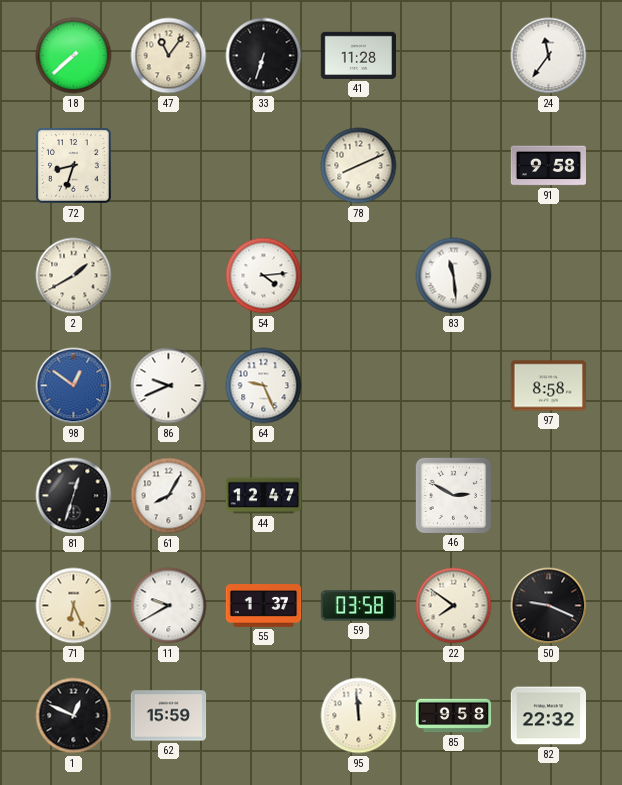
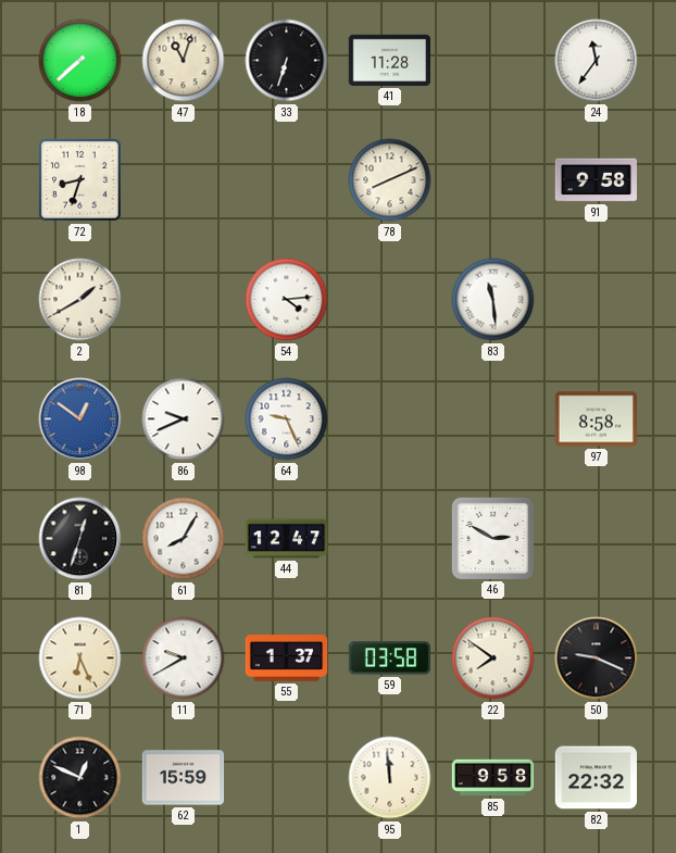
47: 11:06 -> 11:03
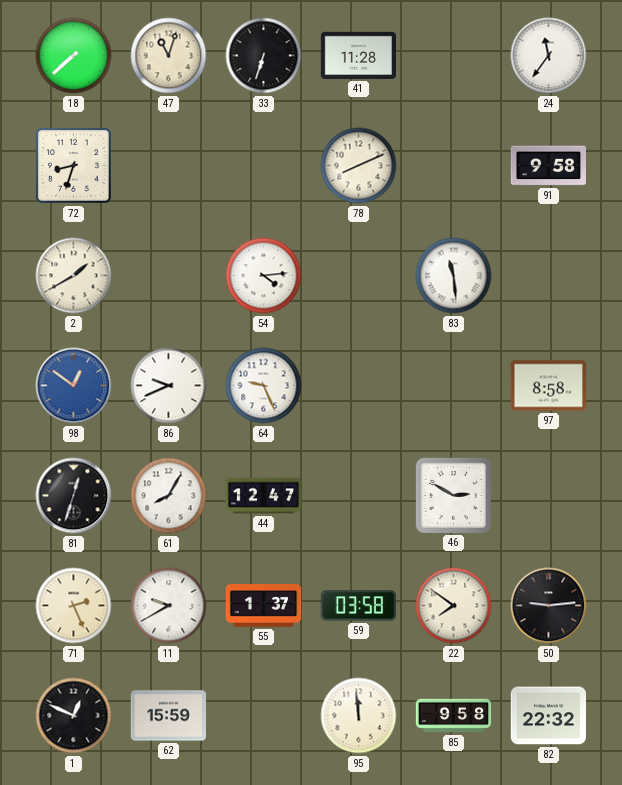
71: 6:26 -> 2:26
50: 9:19 -> 9:14
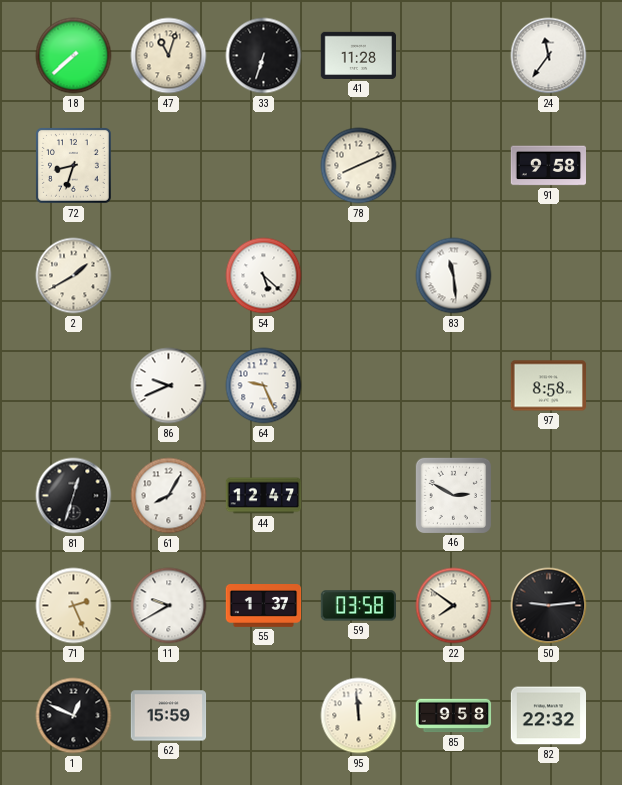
54: 4:14 -> 5:22
98: 12:51 -> none
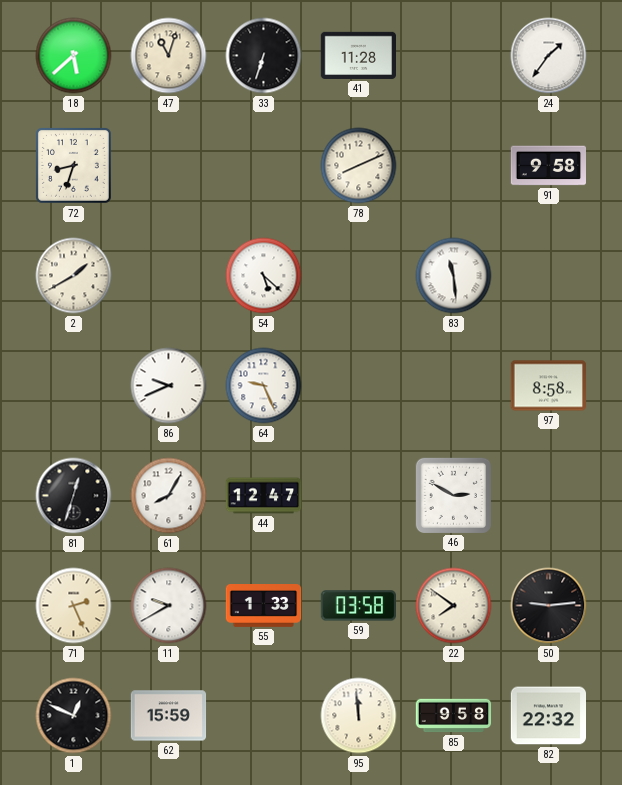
18: 7:38 -> 5:38
24: 11:36 -> 1:36
55: 1:37 -> 1:33
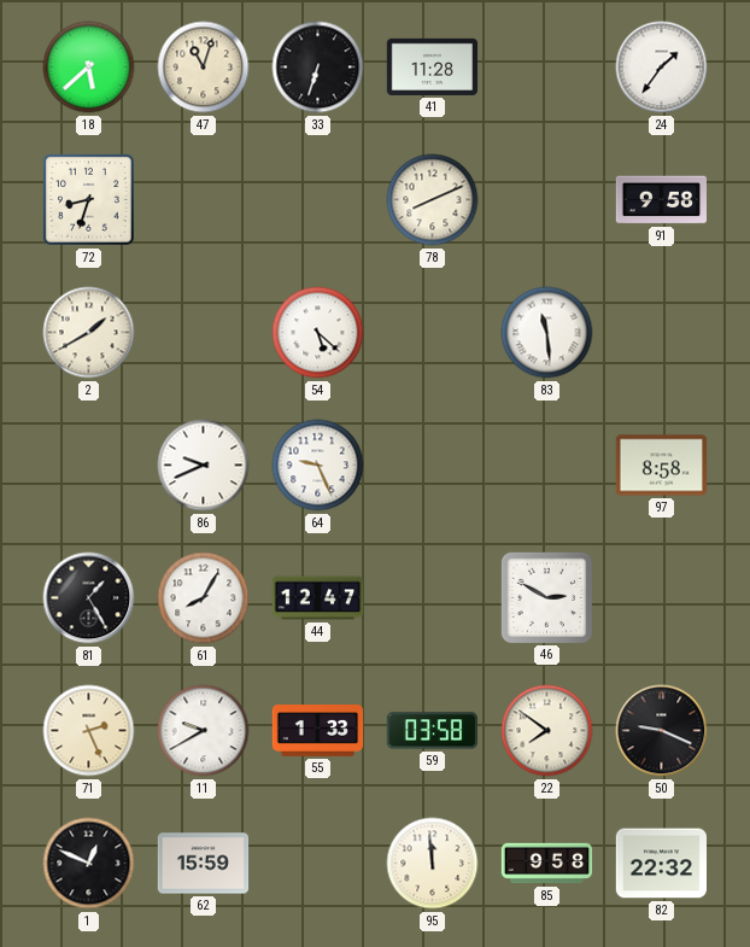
81: 12:33 -> 1:25
50: 9:14 -> 9:19
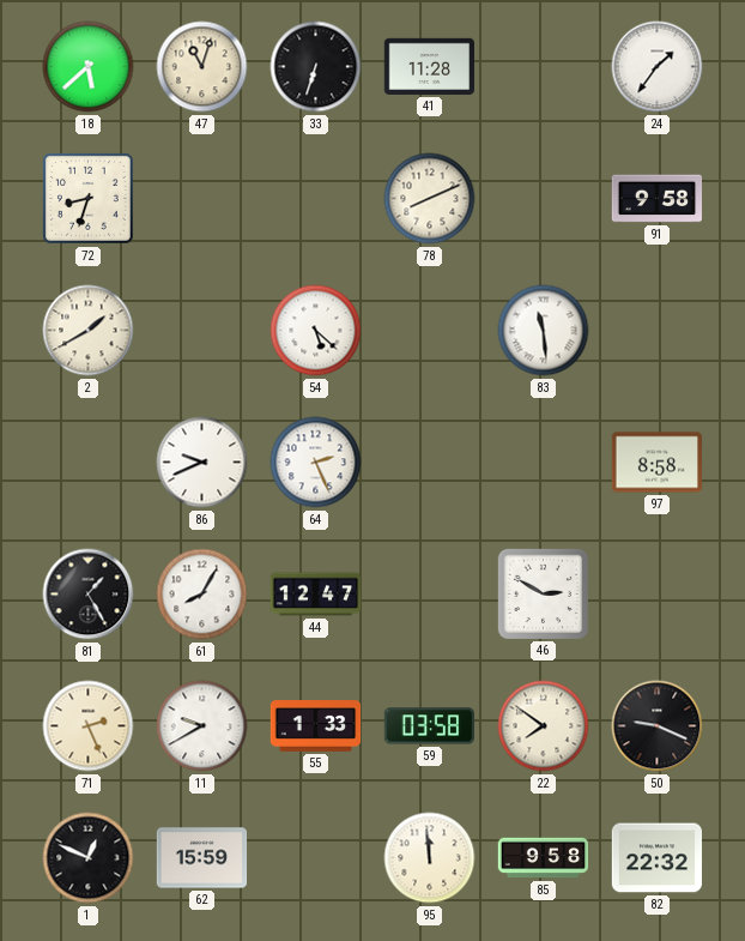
64: 9:26 -> 2:26
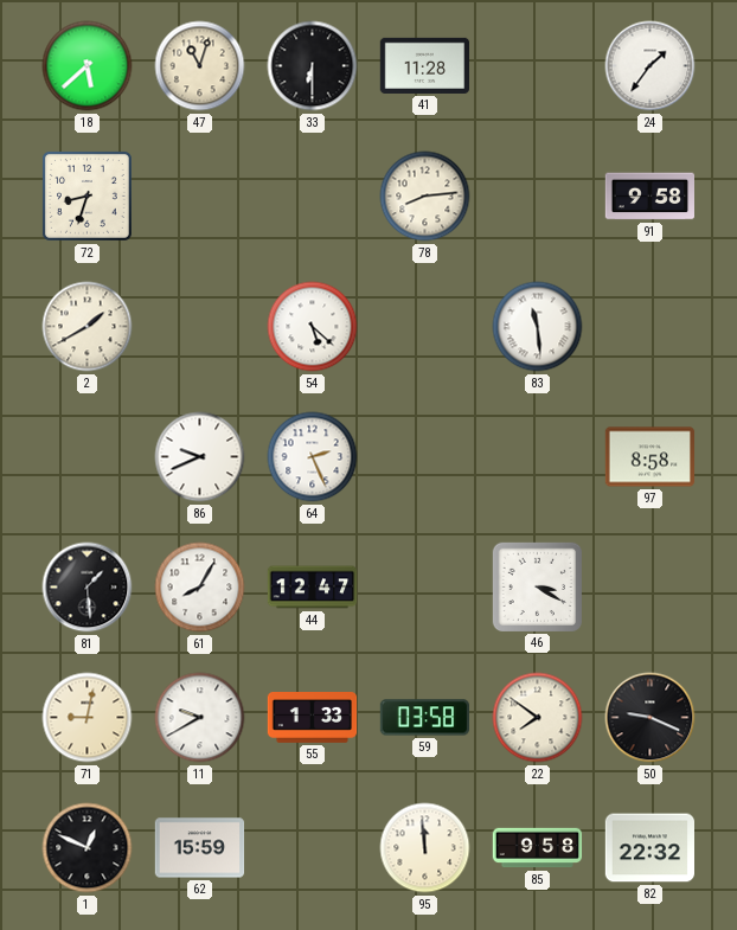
33: 6:33 -> 6:30
78: 8:11 -> 8:14
81: 1:25 -> 1:29
46: 2:50 -> 3:20
71: 2:26 -> 9:02
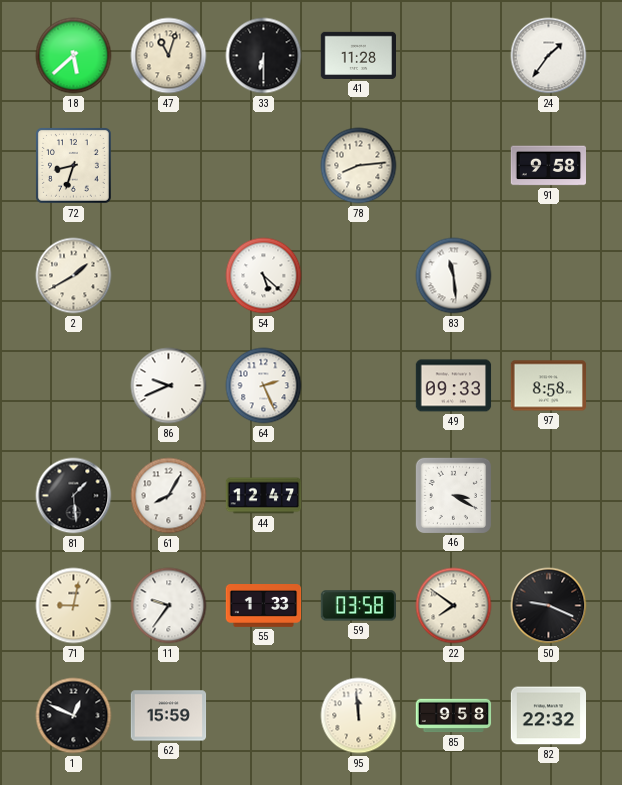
49: none -> 09:33
11: 9:40 -> 9:36
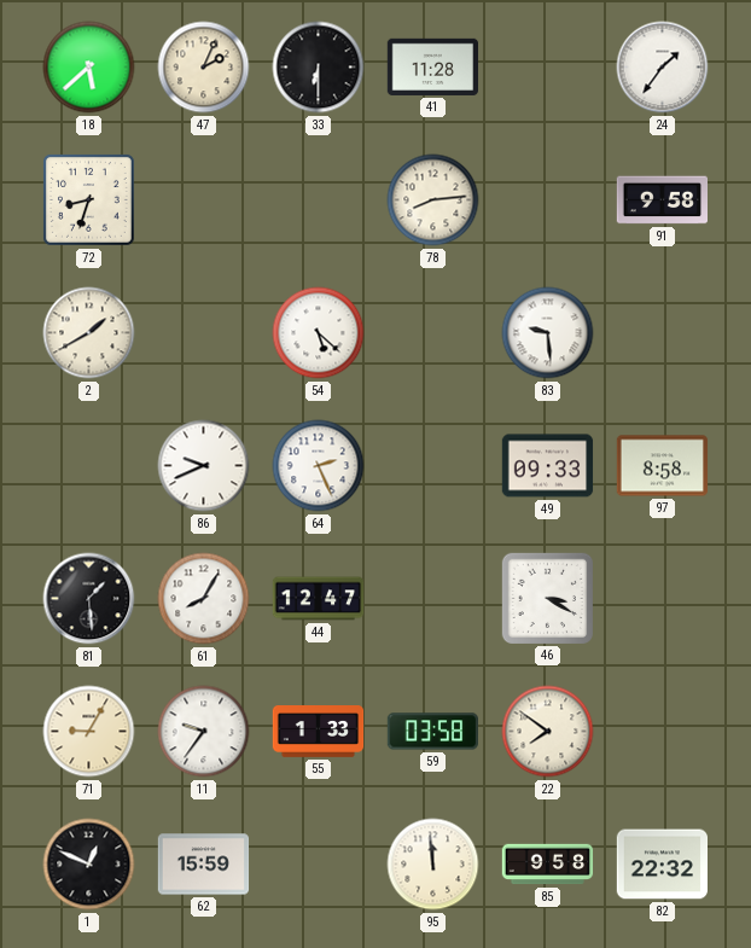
47: 11:03 -> 2:04
83: 11:29 -> 9:29
71: 9:02 -> 9:05
50: 9:19 -> none
